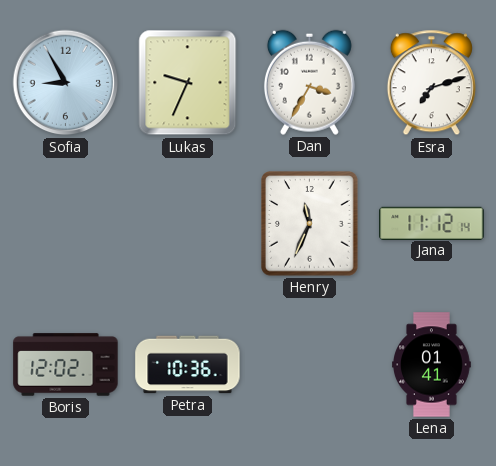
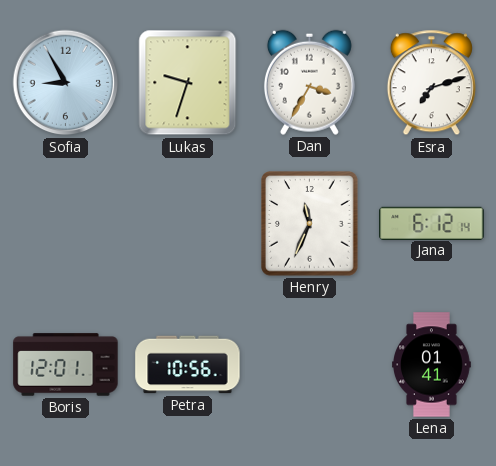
Lukas: 9:34 -> 9:33
Jana: 11:12 -> 6:12
Boris: 12:02 -> 12:01
Petra: 10:36 -> 10:56
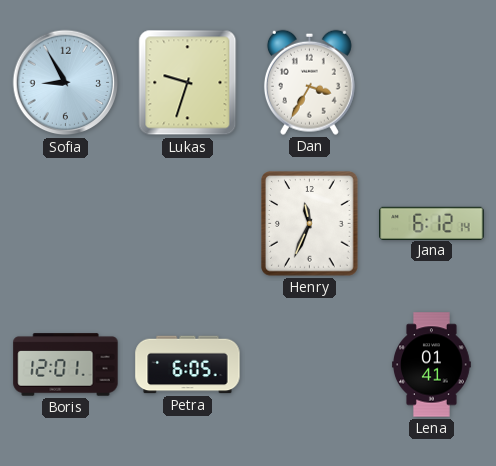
Esra: 7:12 -> none
Petra: 10:56 -> 6:05
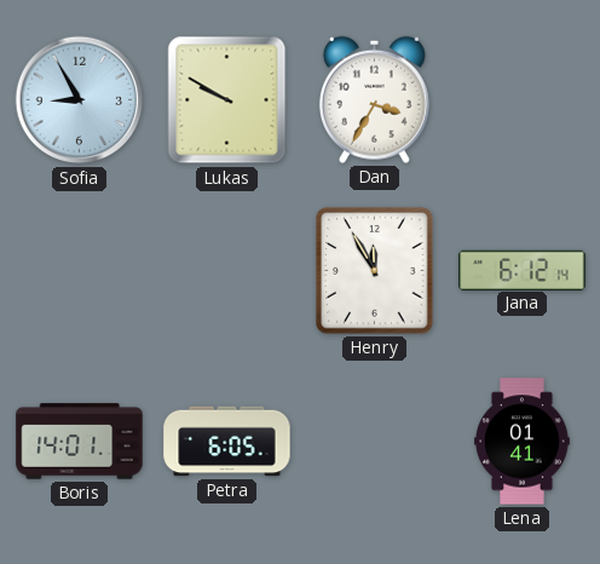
Lukas: 9:33 -> 9:50
Henry: 11:34 -> 11:55
Boris: 12:01 -> 14:01
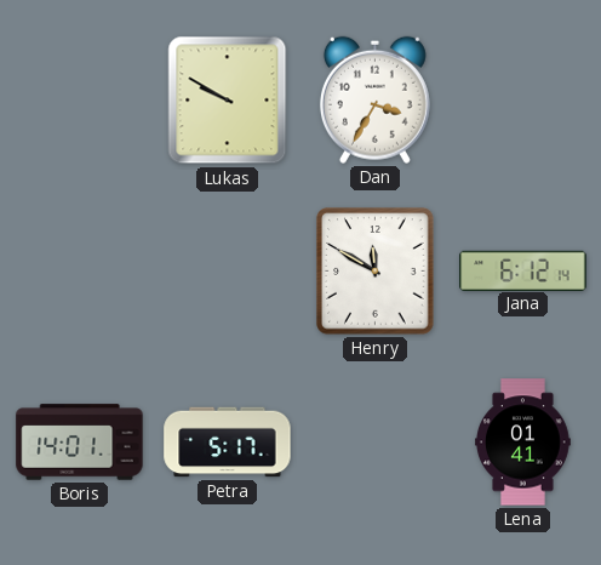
Sofia: 8:55 -> none
Henry: 11:55 -> 11:50
Petra: 6:05 -> 5:17
